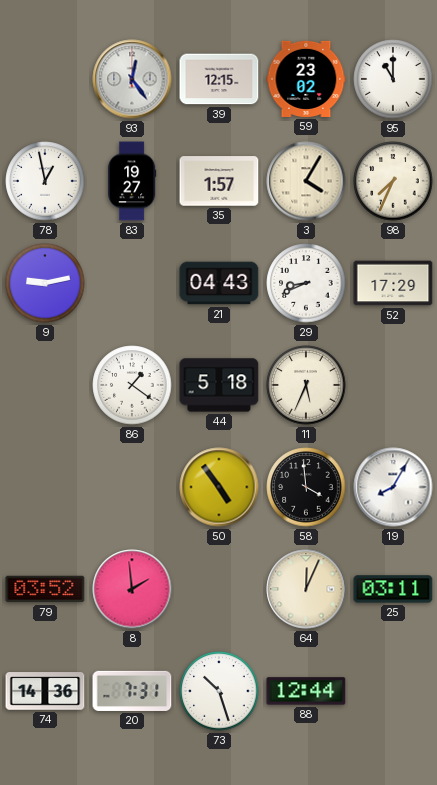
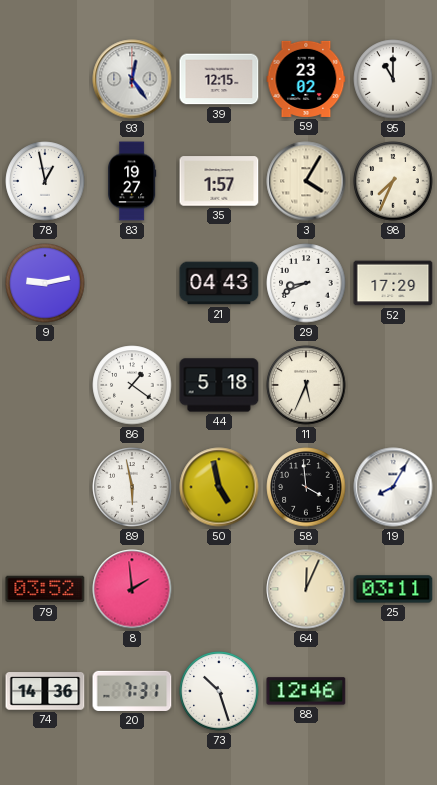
89: none -> 5:58
50: 4:54 -> 4:58
88: 12:44 -> 12:46
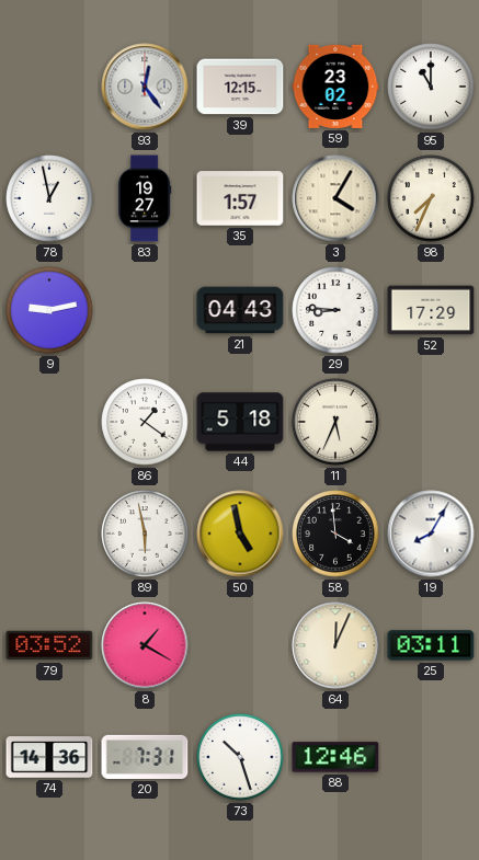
29: 8:41 -> 8:46
8: 1:59 -> 1:20
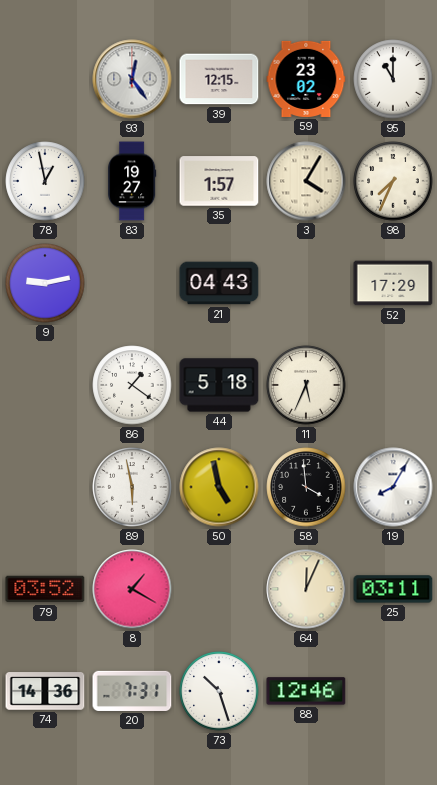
29: 8:46 -> none
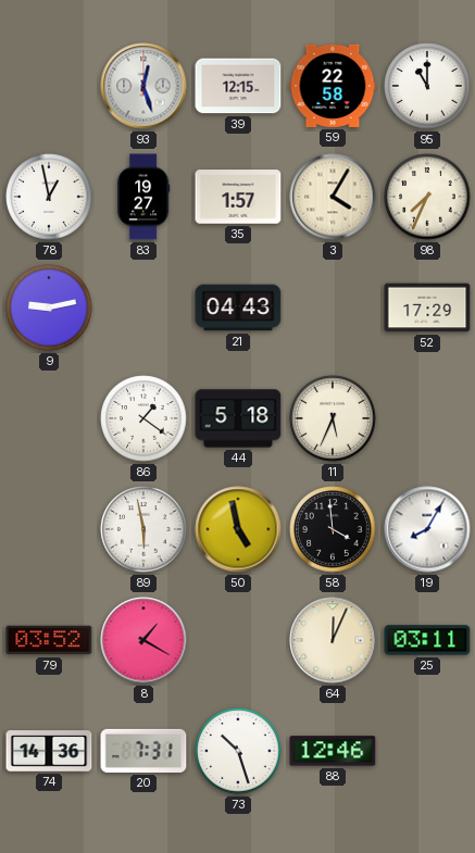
93: 12:24 -> 12:27
59: 23:02 -> 22:58
